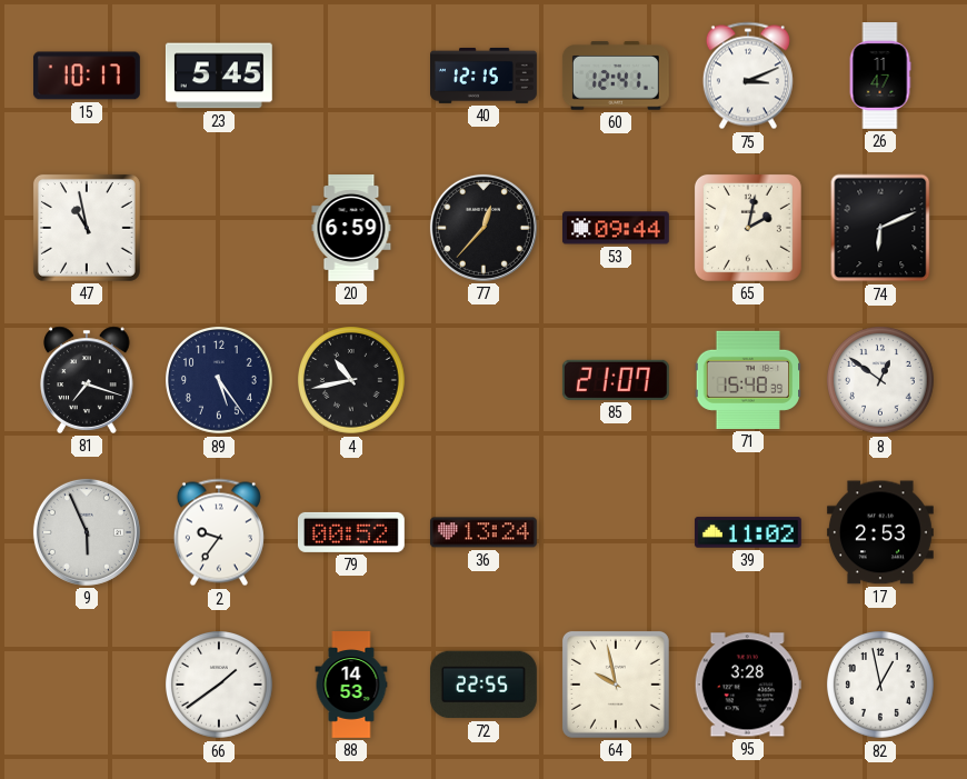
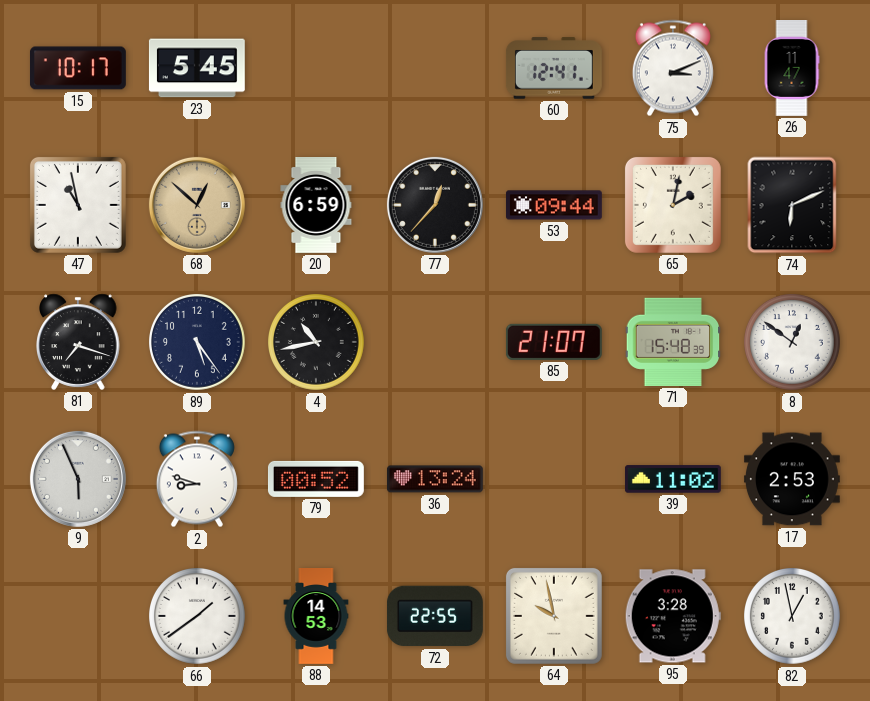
40: 12:15 -> none
68: none -> 12:52
2: 9:36 -> 8:48
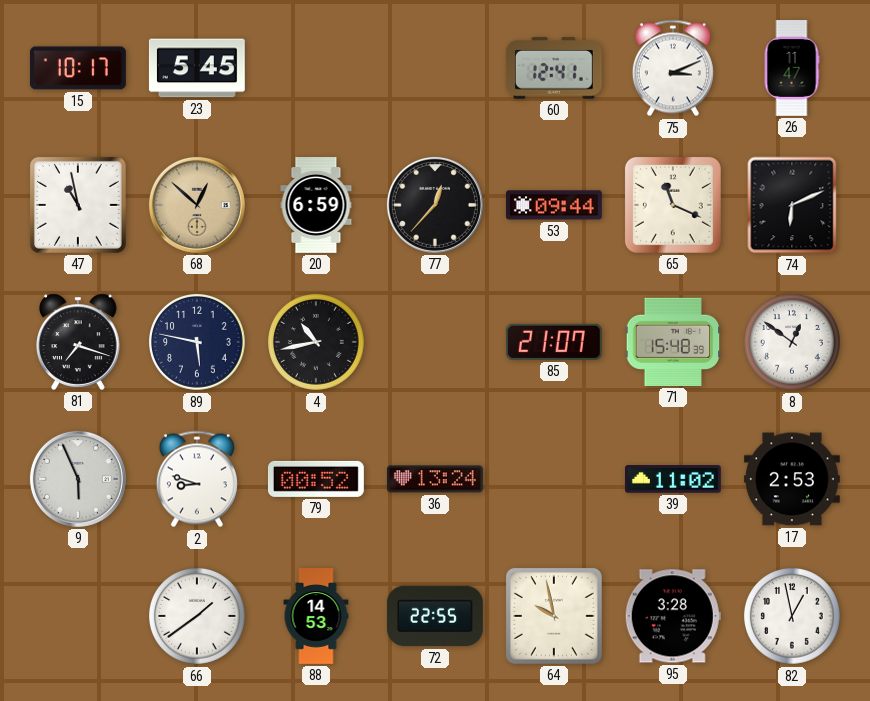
65: 2:02 -> 11:19
89: 5:24 -> 5:47
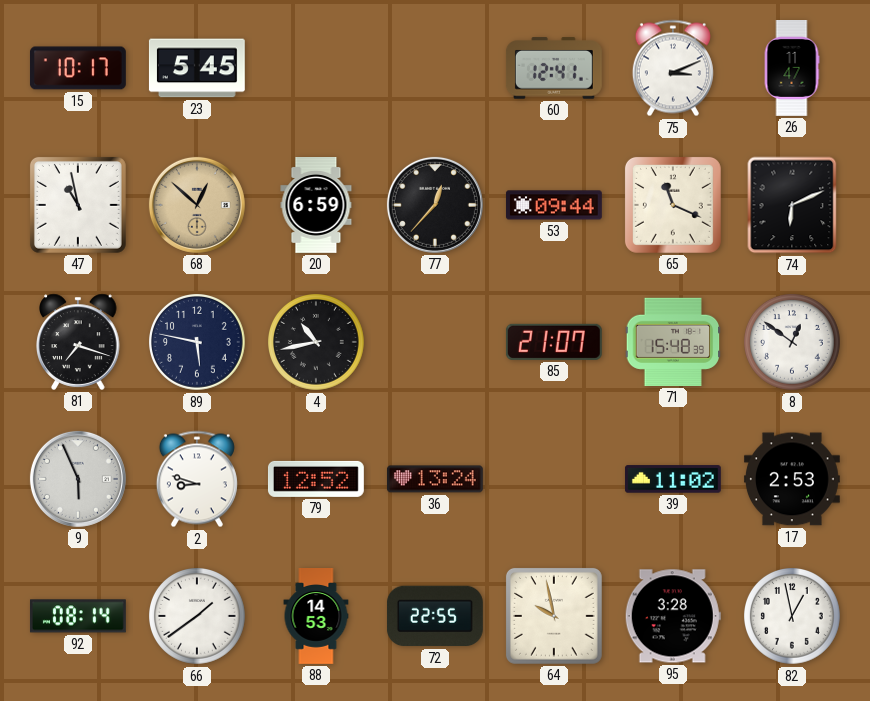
79: 00:52 -> 12:52
92: none -> 08:14
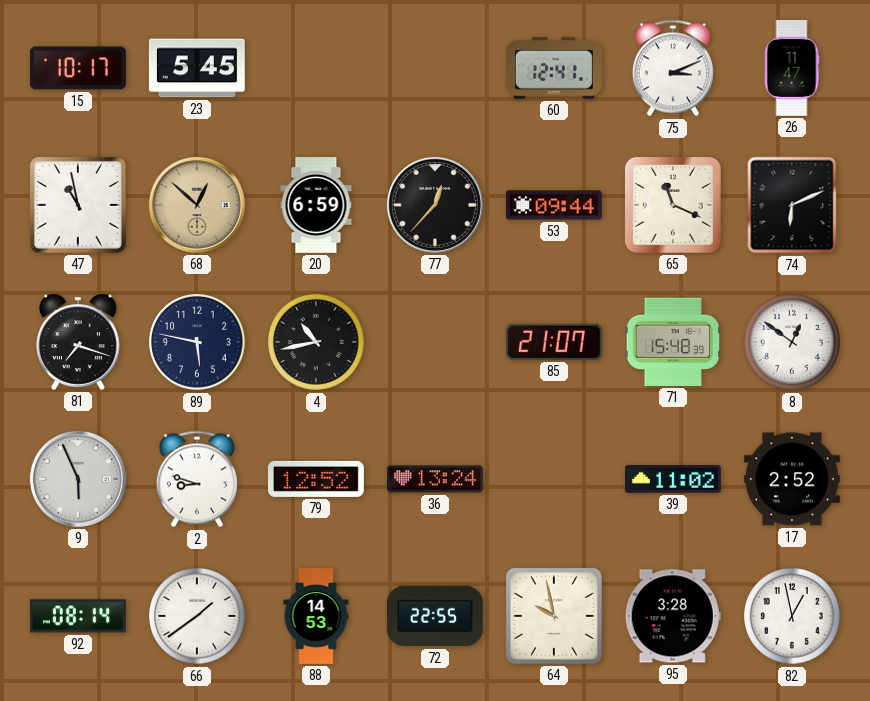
17: 2:53 -> 2:52
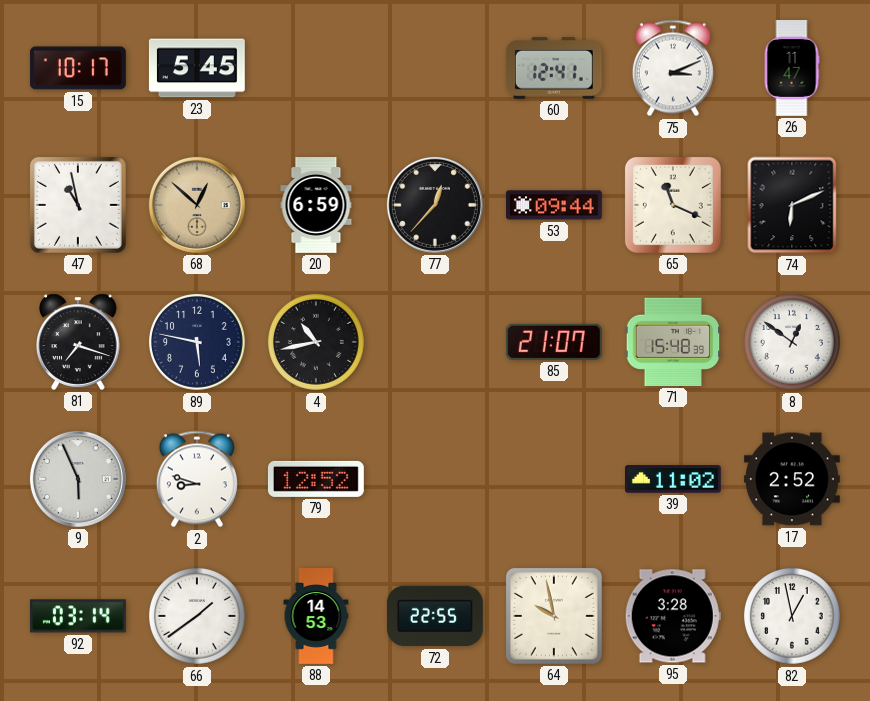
36: 13:24 -> none
92: 08:14 -> 03:14
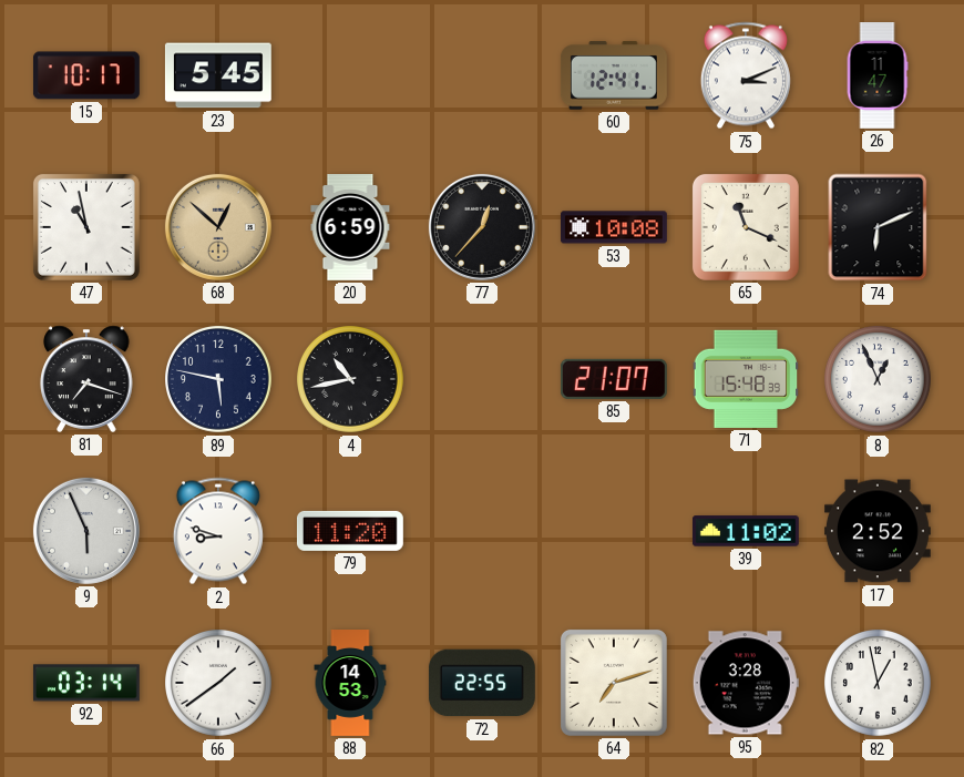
53: 09:44 -> 10:08
8: 12:51 -> 12:56
79: 12:52 -> 11:20
64: 9:58 -> 7:12
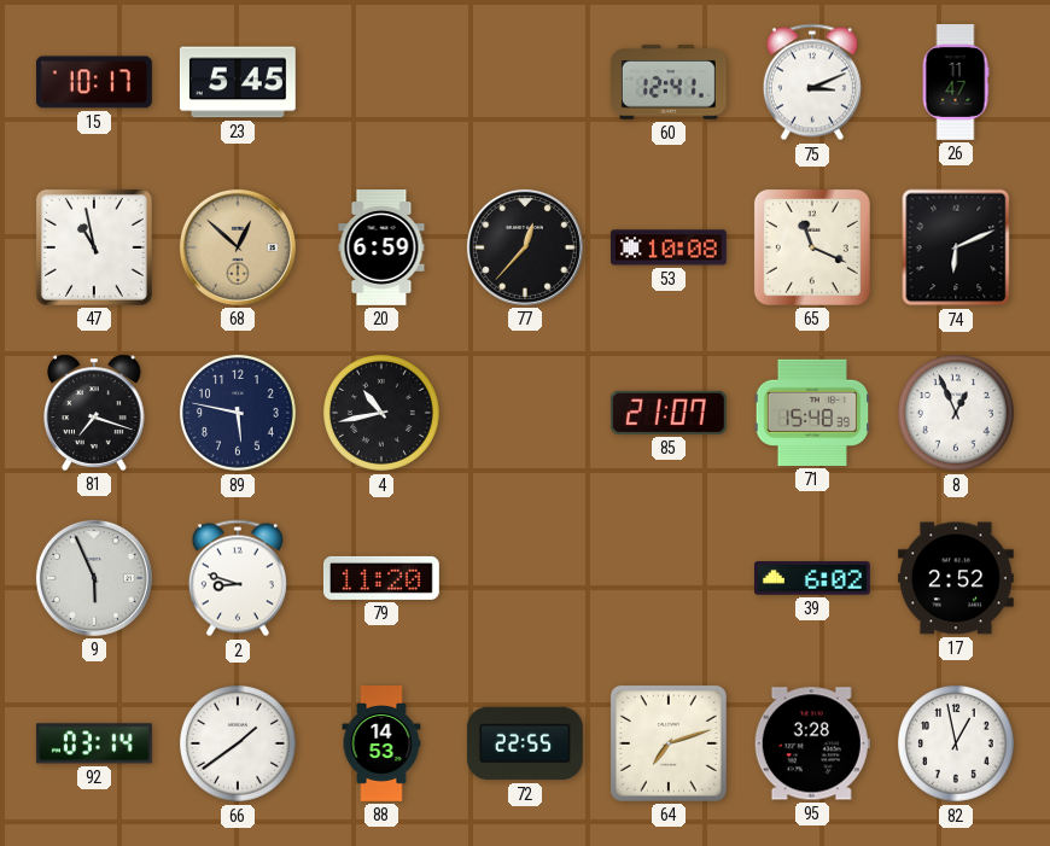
39: 11:02 -> 6:02
